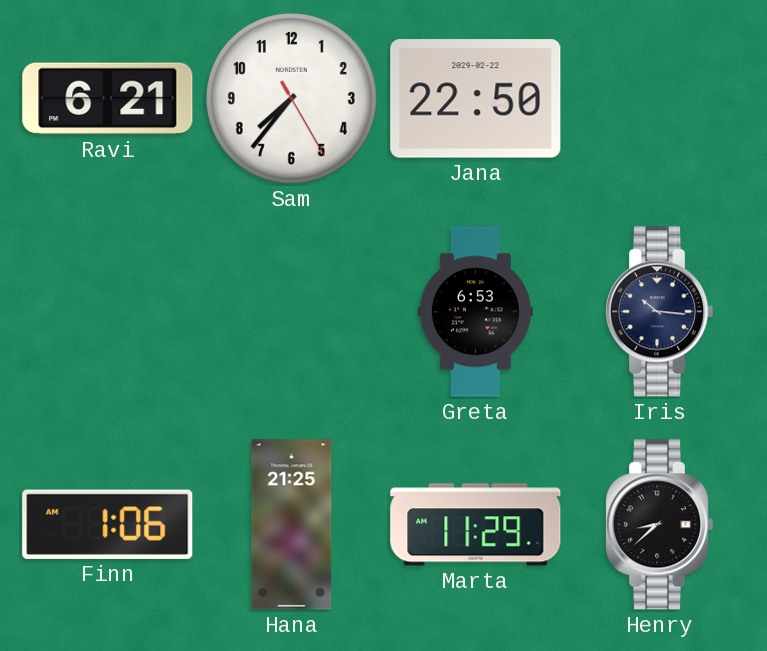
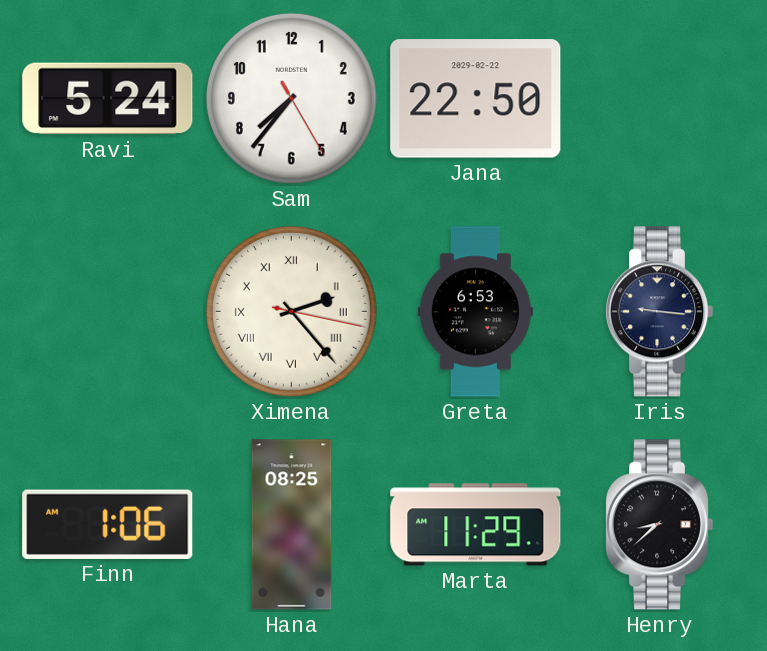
Ravi: 6:21 -> 5:24
Ximena: none -> 2:23
Iris: 10:16 -> 9:16
Hana: 21:25 -> 08:25
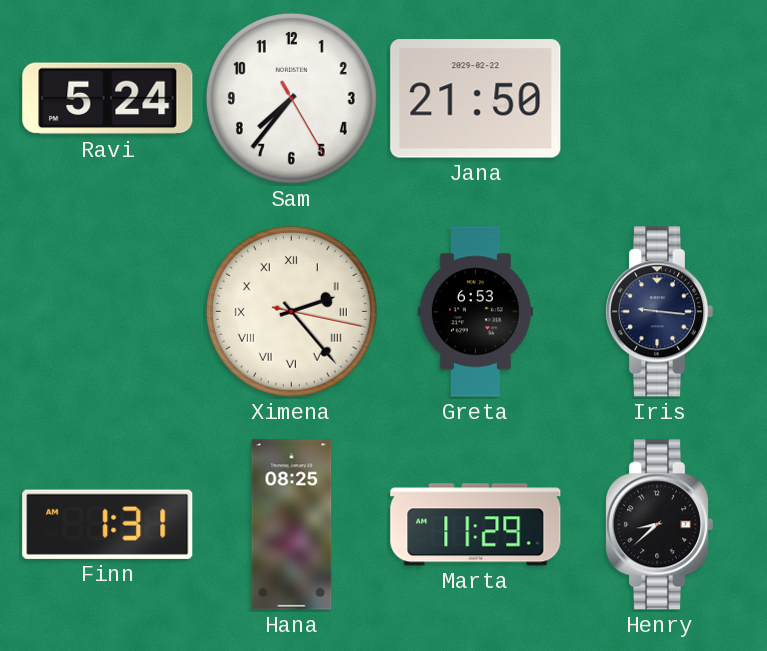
Jana: 22:50 -> 21:50
Finn: 1:06 -> 1:31
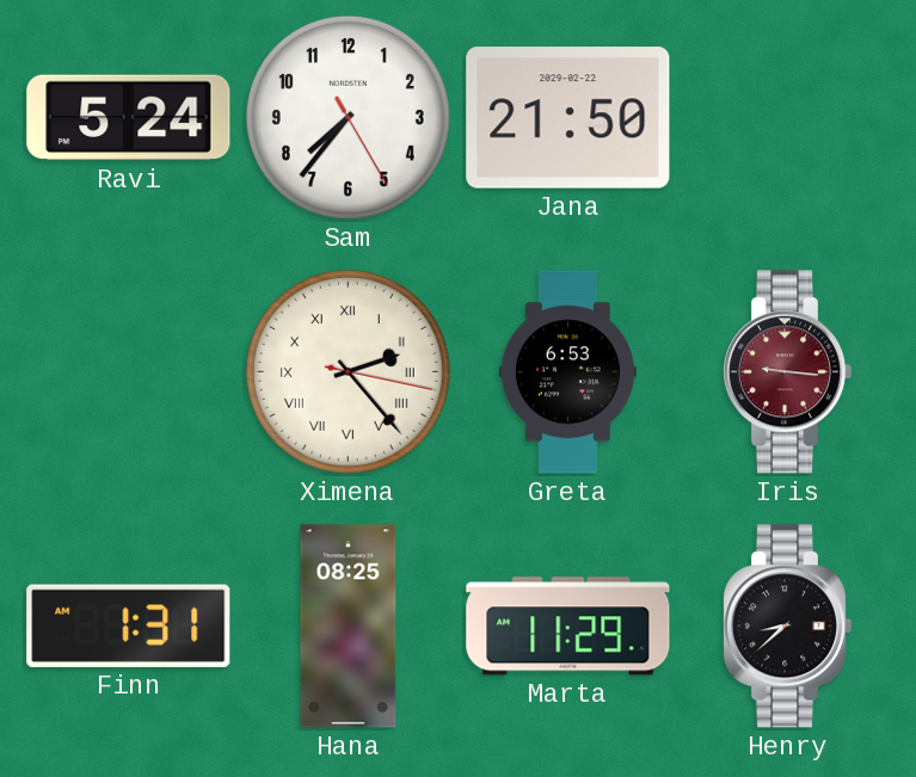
Iris dial: navy -> burgundy
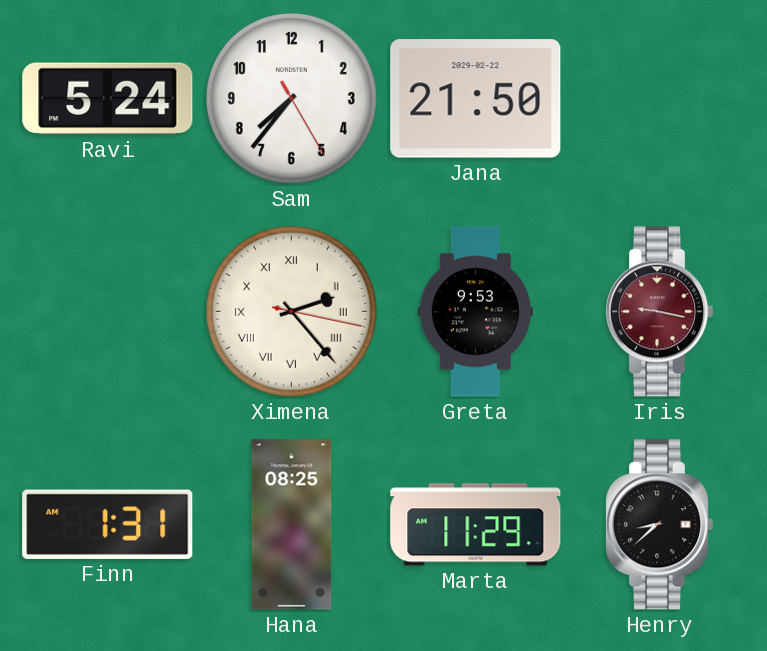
Greta: 6:53 -> 9:53
Iris: 9:16 -> 9:17
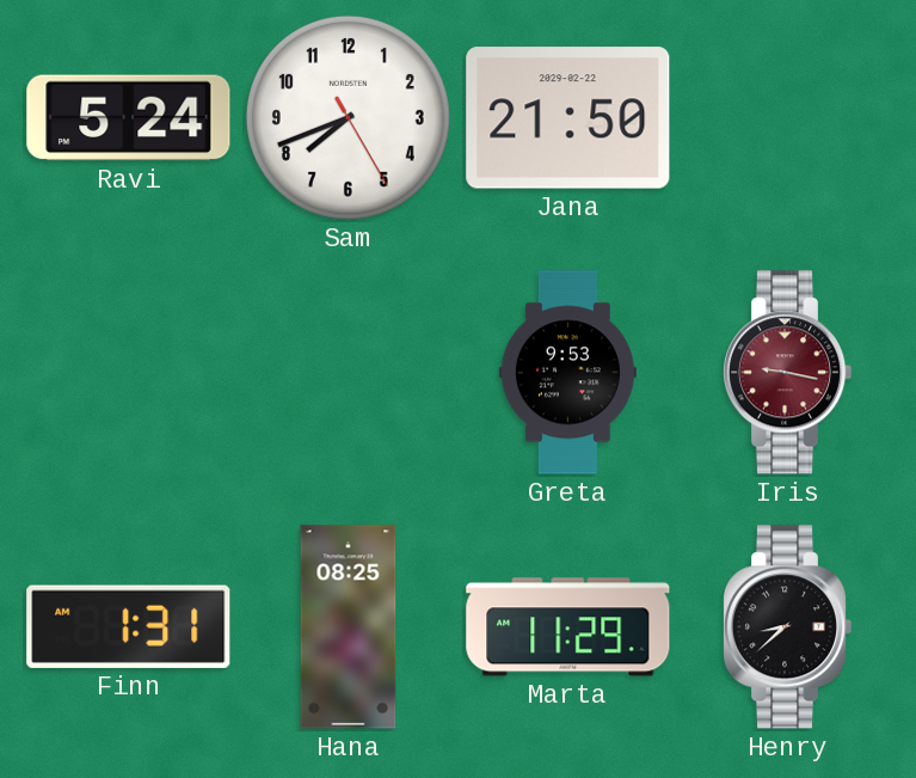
Sam: 7:36 -> 7:41
Ximena: 2:23 -> none
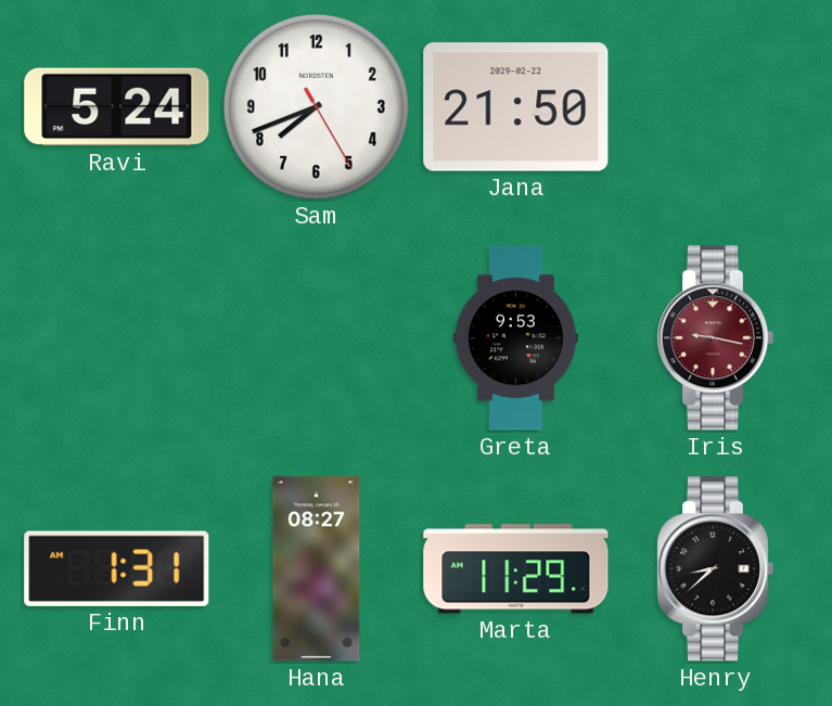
Hana: 08:25 -> 08:27
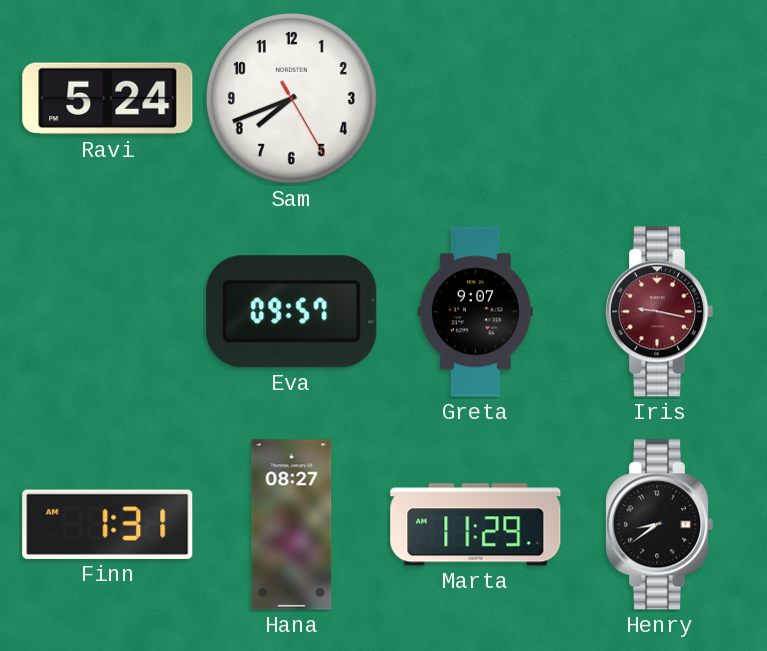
Jana: 21:50 -> none
Eva: none -> 09:57
Greta: 9:53 -> 9:07
Henry: 8:38 -> 8:39
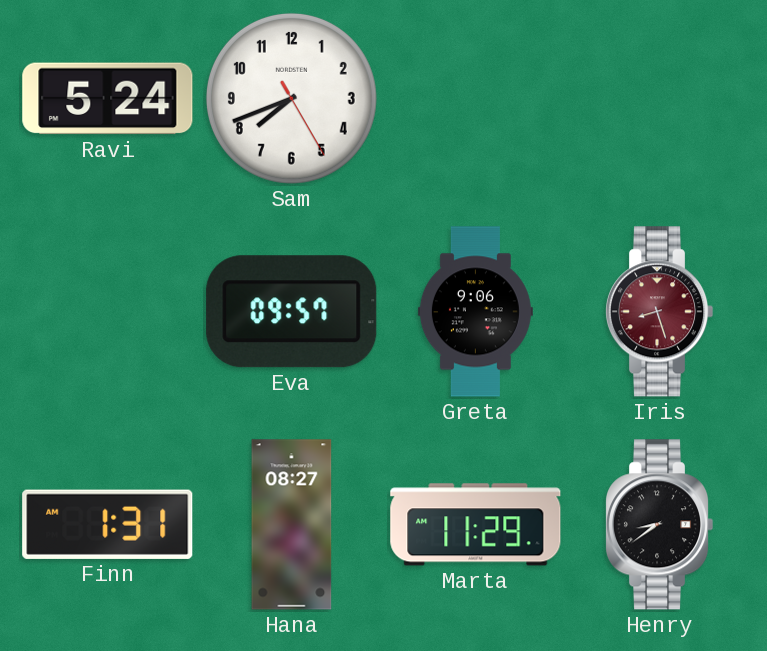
Greta: 9:07 -> 9:06
Iris: 9:17 -> 8:27
